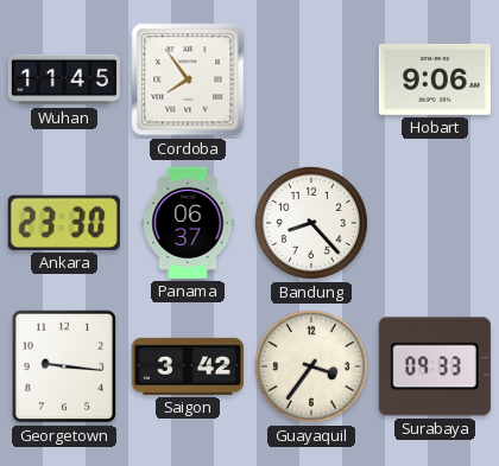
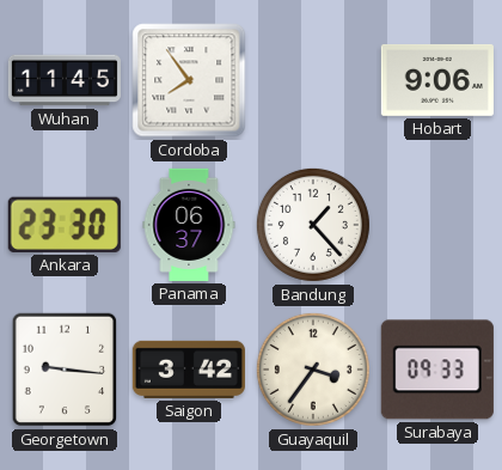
Bandung: 8:23 -> 1:23
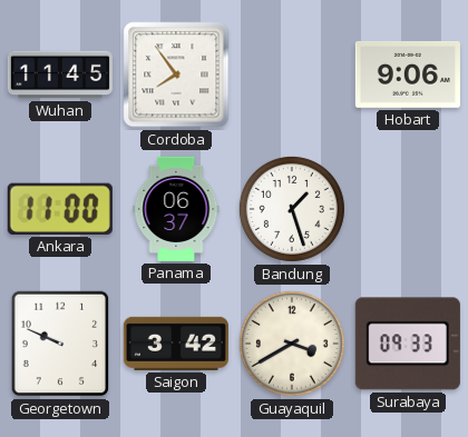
Ankara: 23:30 -> 11:00
Bandung: 1:23 -> 1:27
Georgetown: 9:16 -> 9:49
Guayaquil: 3:36 -> 3:40
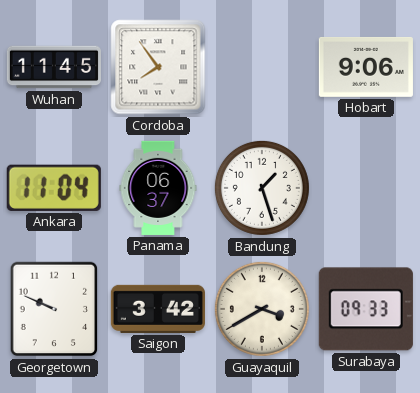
Ankara: 11:00 -> 11:04
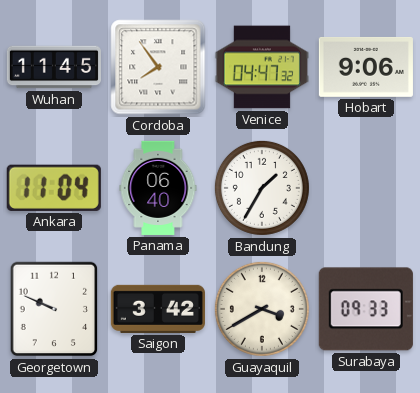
Venice: none -> 04:47
Panama: 06:37 -> 06:40
Bandung: 1:27 -> 1:35
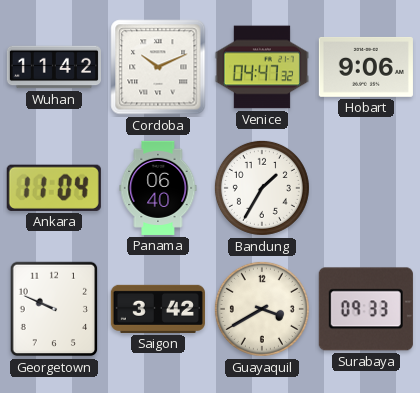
Wuhan: 11:45 -> 11:42
Cordoba: 7:54 -> 10:11
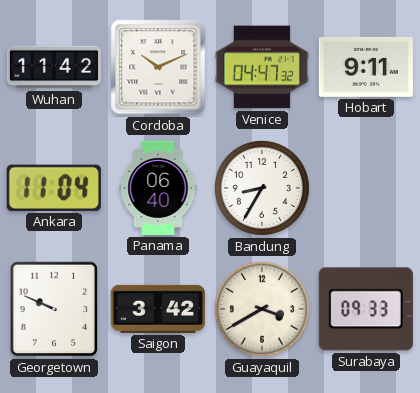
Hobart: 9:06 -> 9:11
Bandung: 1:35 -> 8:35
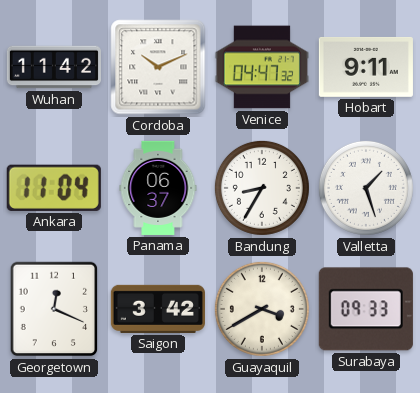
Panama: 06:40 -> 06:37
Valletta: none -> 1:27
Georgetown: 9:49 -> 12:19
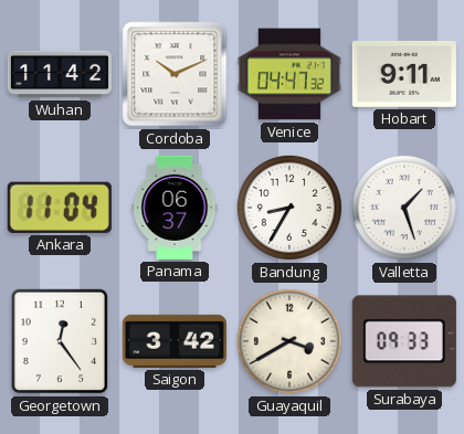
Georgetown: 12:19 -> 12:24
